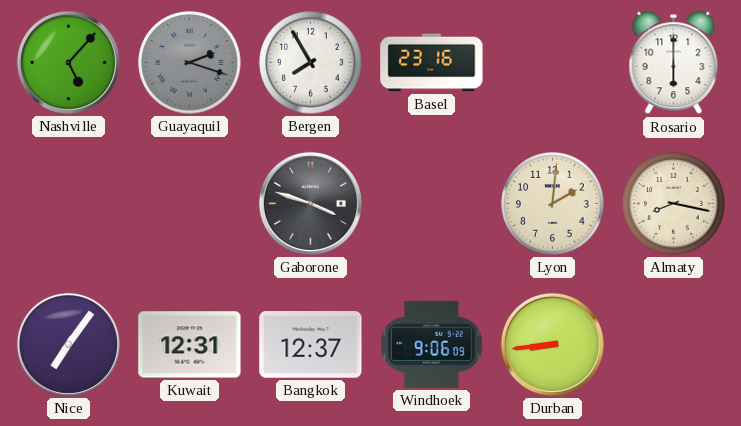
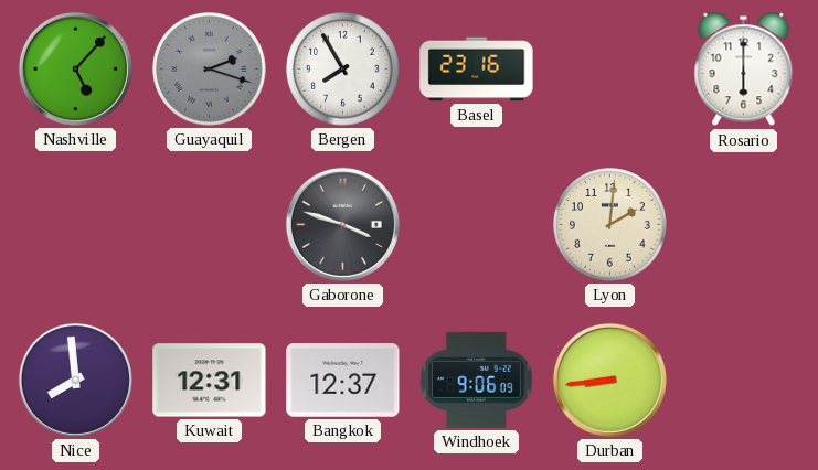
Almaty: 8:17 -> none
Nice: 7:06 -> 7:59
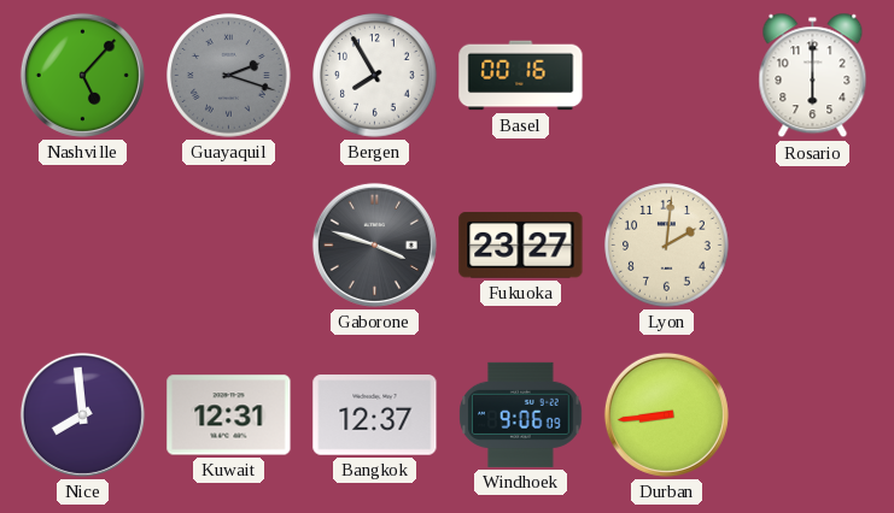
Basel: 23:16 -> 00:16
Fukuoka: none -> 23:27
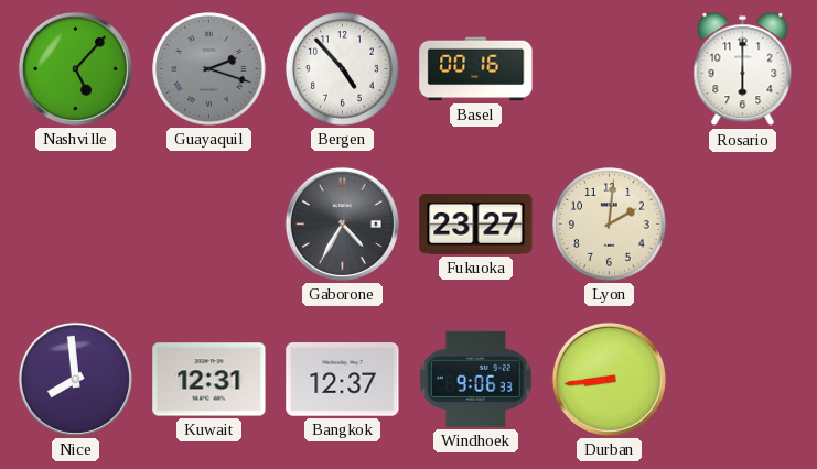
Bergen: 7:55 -> 4:53
Gaborone: 3:48 -> 4:35
Windhoek: 9:06:09 -> 9:06:33
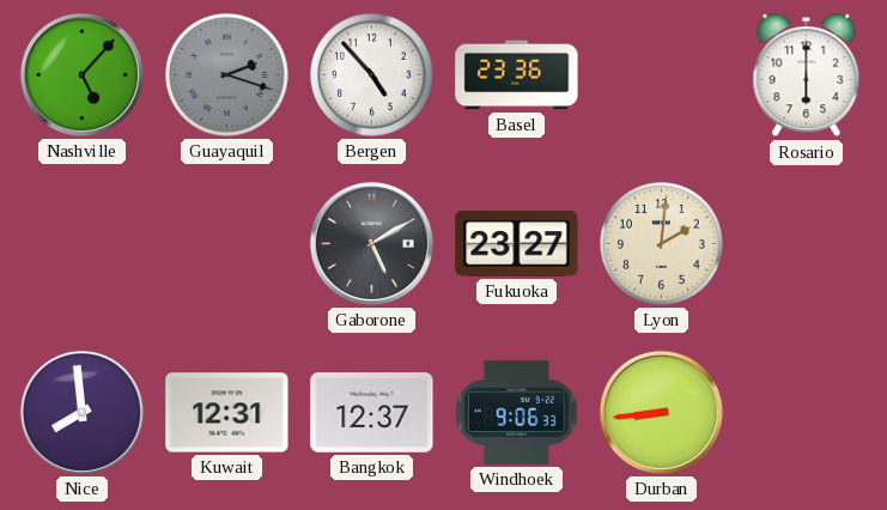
Basel: 00:16 -> 23:36
Gaborone: 4:35 -> 5:10
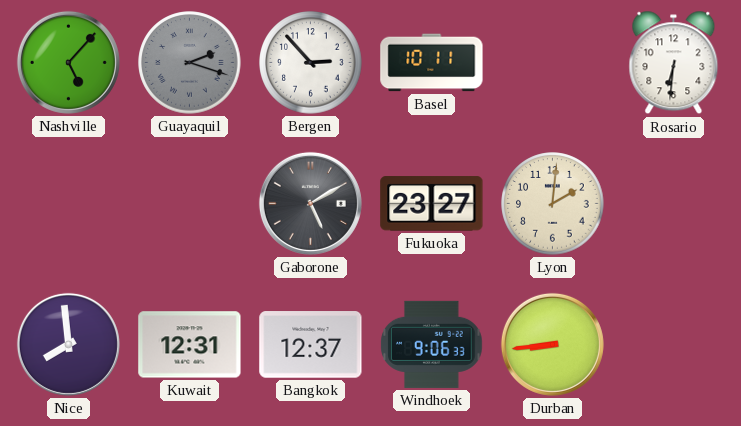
Bergen: 4:53 -> 2:53
Basel: 23:36 -> 10:11
Rosario: 6:00 -> 6:31
